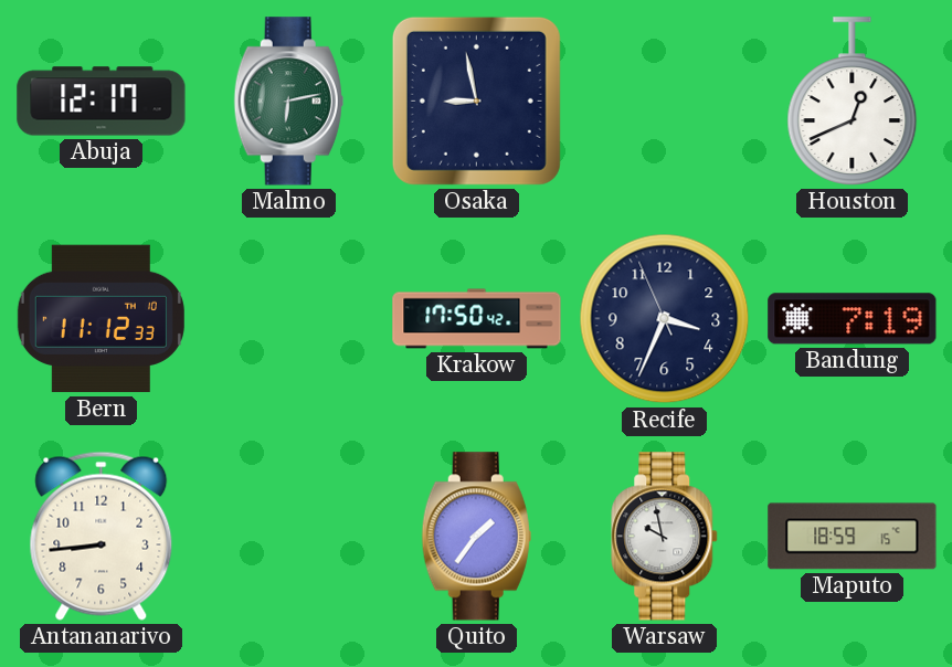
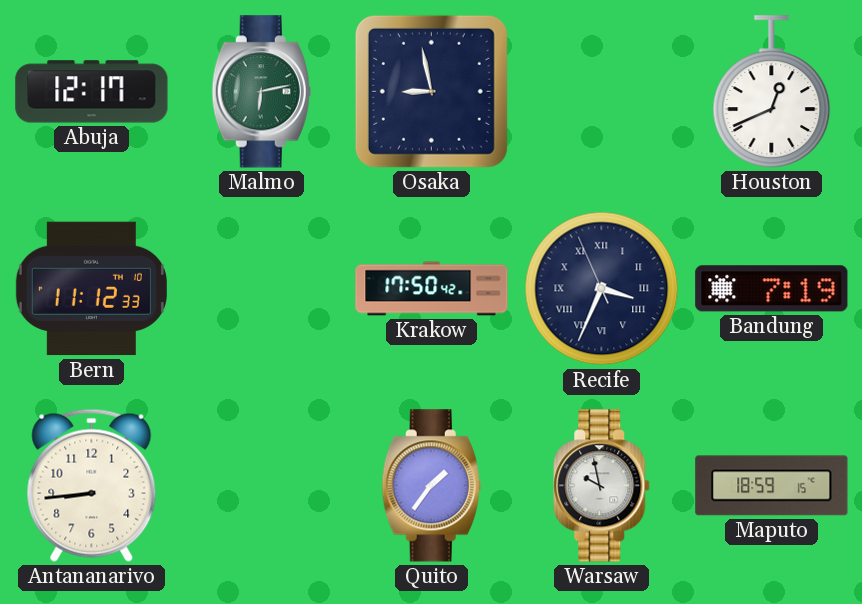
Recife numerals: Arabic -> Roman
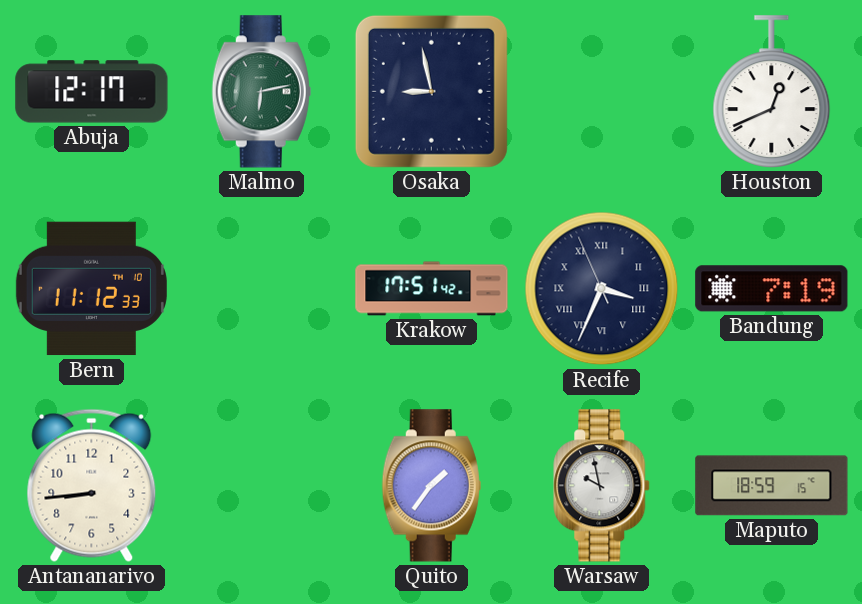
Krakow: 17:50 -> 17:51
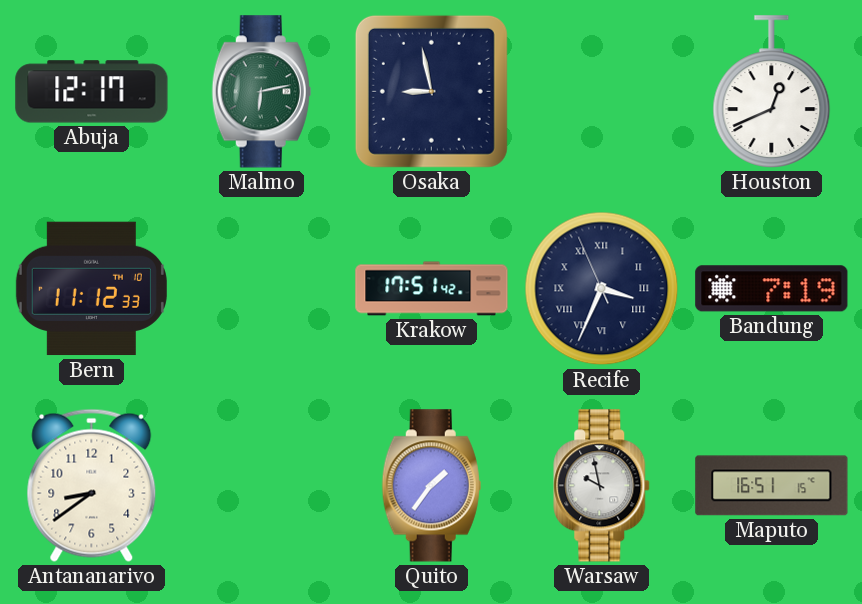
Antananarivo: 8:44 -> 8:39
Maputo: 18:59 -> 16:51
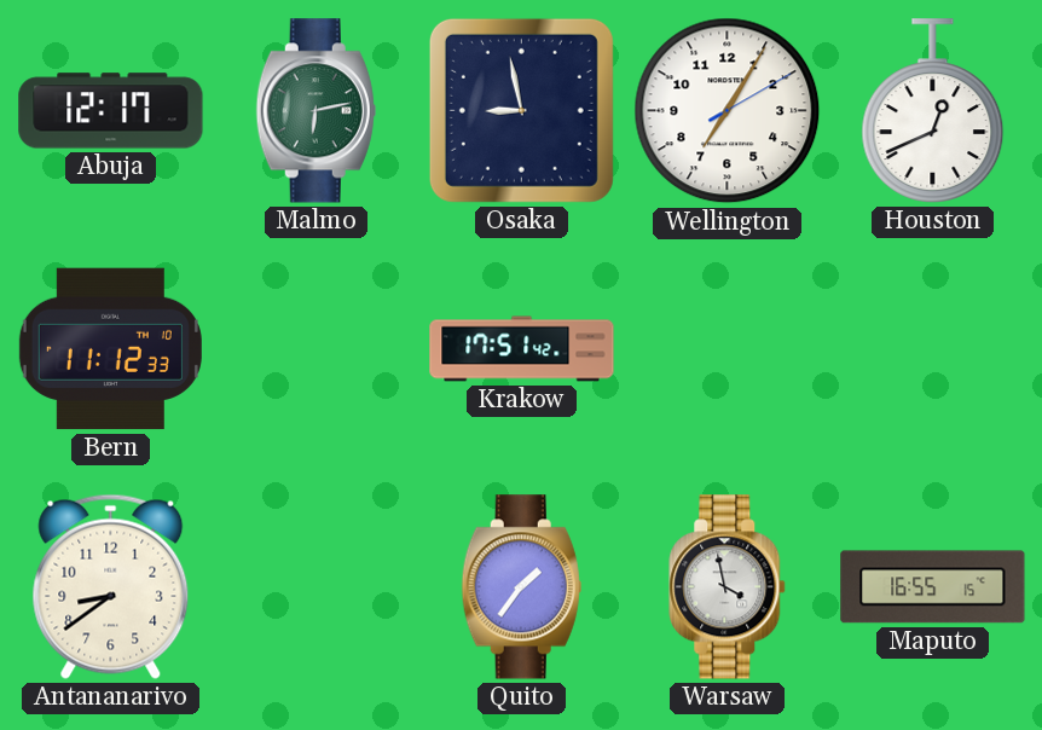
Wellington: none -> 7:05
Recife: 3:33 -> none
Bandung: 7:19 -> none
Warsaw: 9:58 -> 3:58
Maputo: 16:51 -> 16:55
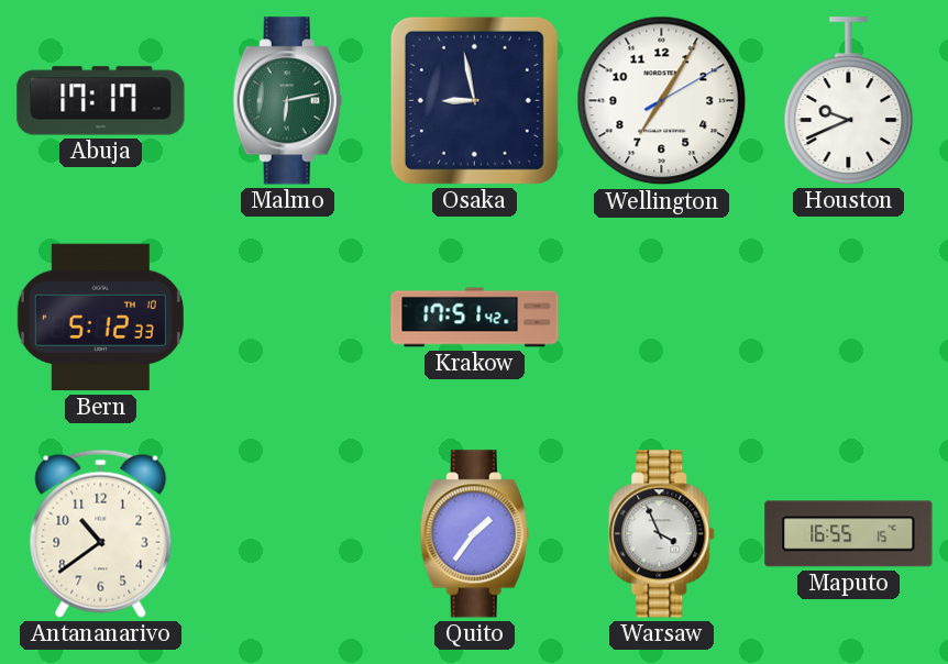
Abuja: 12:17 -> 17:17
Houston: 12:41 -> 9:41
Bern: 11:12 -> 5:12
Antananarivo: 8:39 -> 10:39
Warsaw: 3:58 -> 3:56
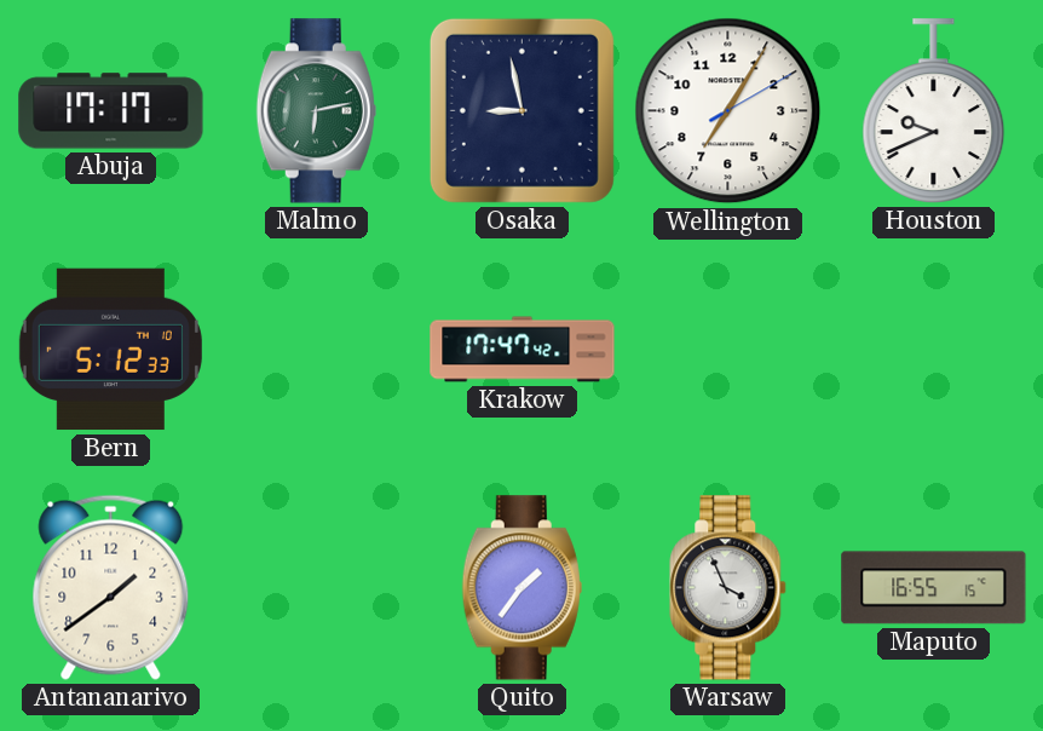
Krakow: 17:51 -> 17:47
Antananarivo: 10:39 -> 1:39
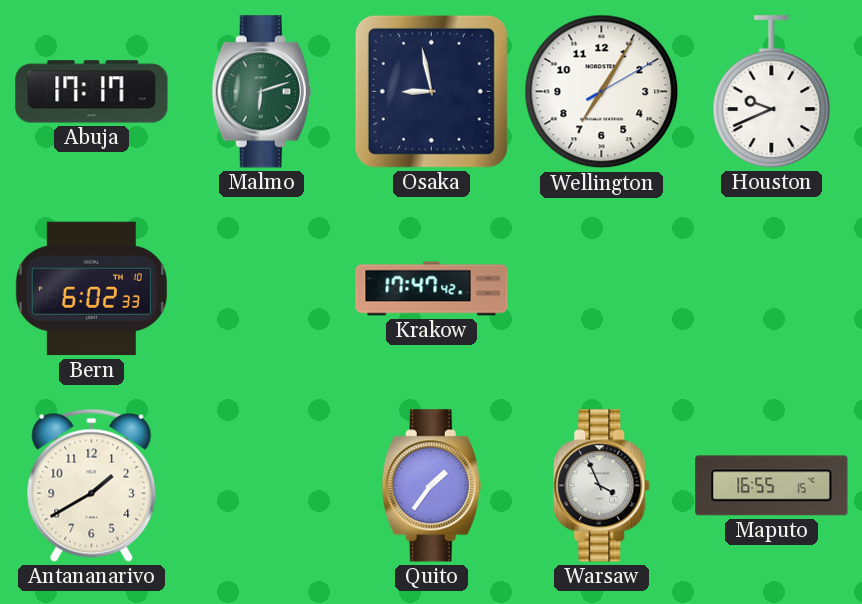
Malmo: 6:13 -> 6:12
Bern: 5:12 -> 6:02
Antananarivo: 1:39 -> 1:40
